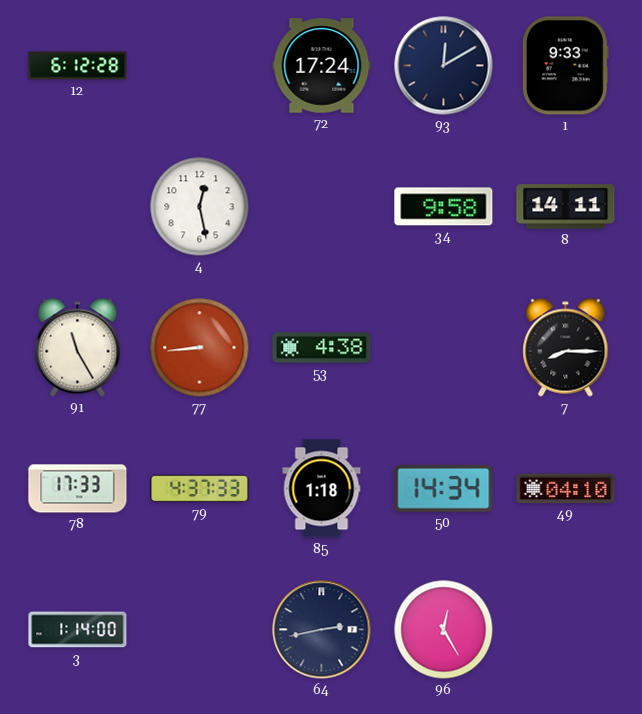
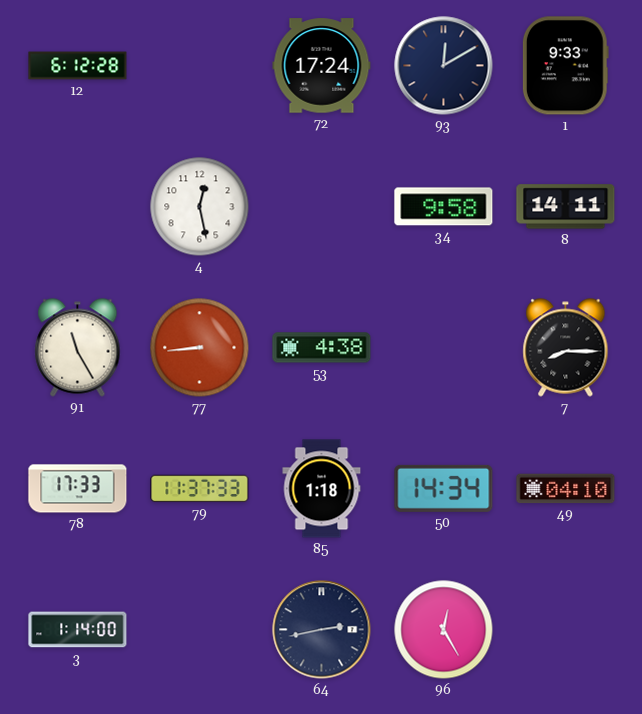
79: 4:37 -> 11:37
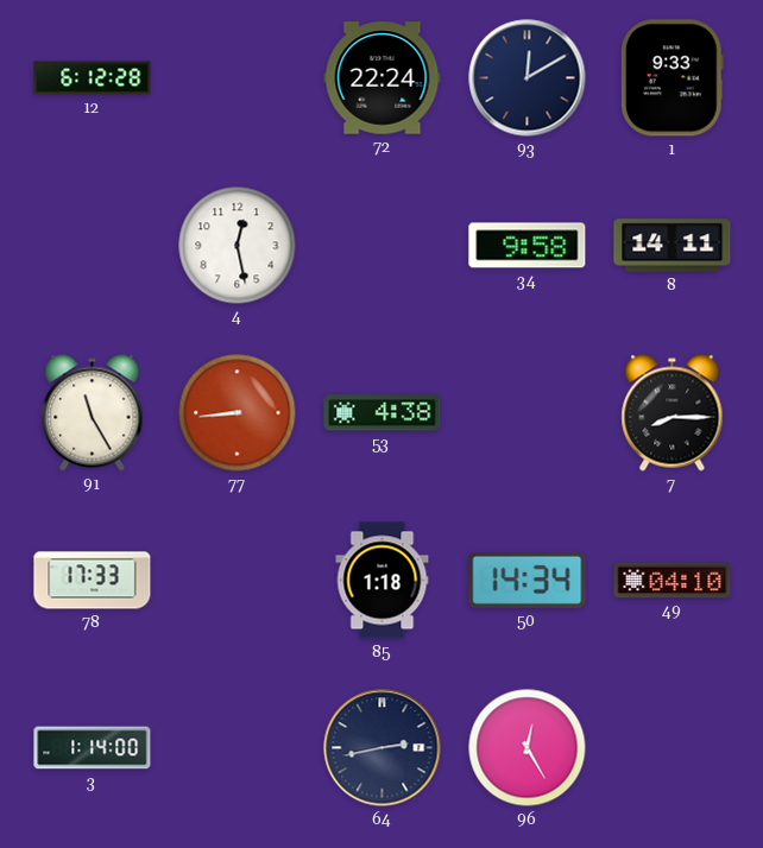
72: 17:24 -> 22:24
79: 11:37 -> none
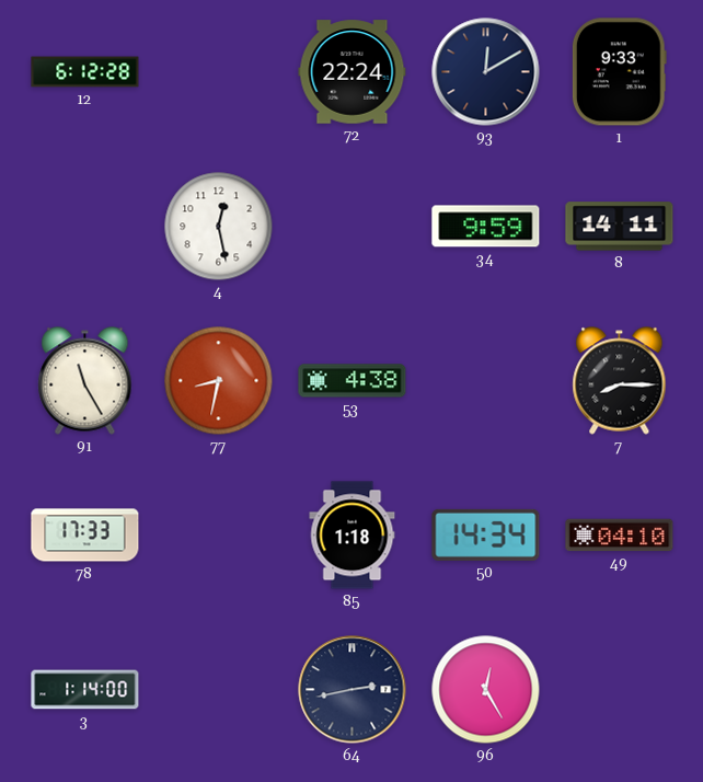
34: 9:58 -> 9:59
77: 8:44 -> 8:32
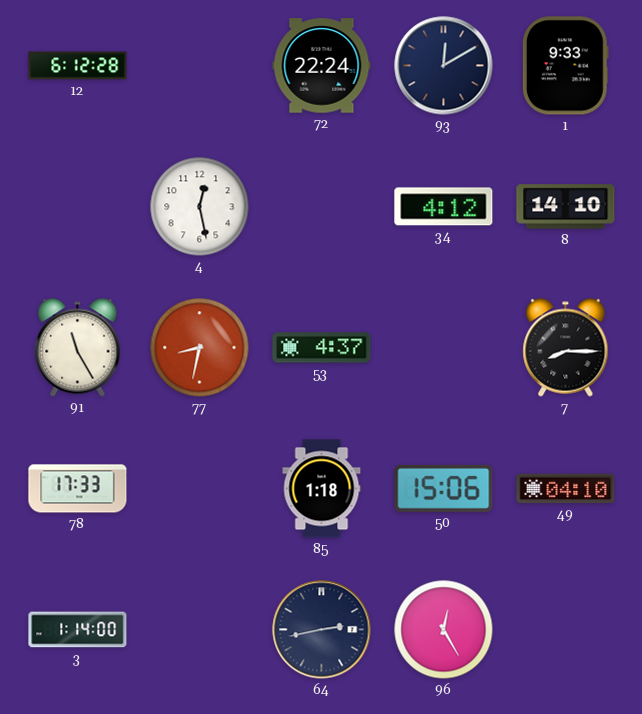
34: 9:59 -> 4:12
8: 14:11 -> 14:10
53: 4:38 -> 4:37
50: 14:34 -> 15:06
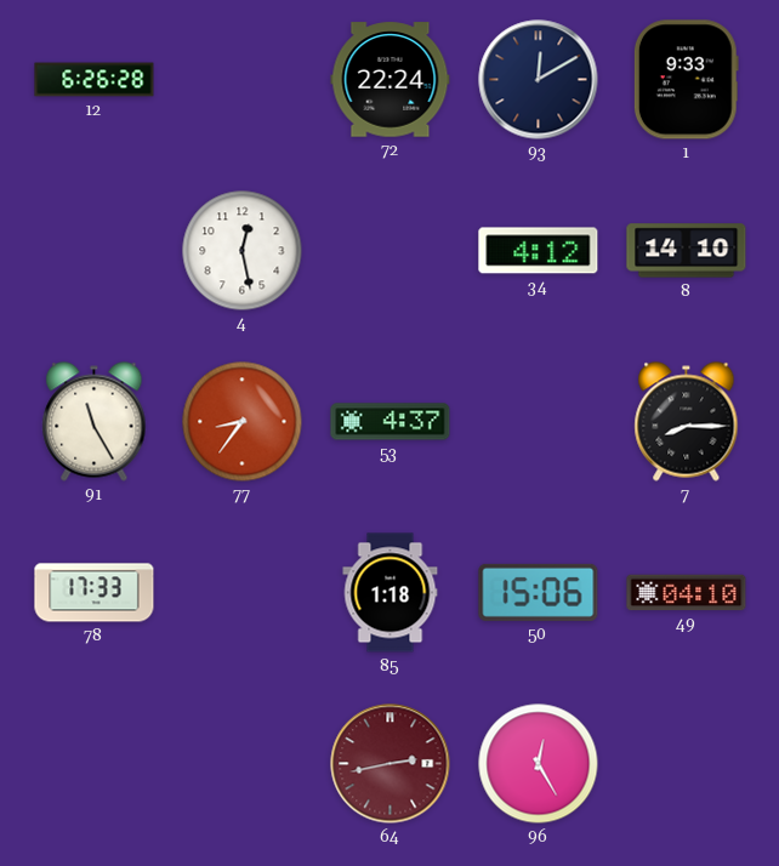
12: 6:12 -> 6:26
77: 8:32 -> 8:36
3: 1:14 -> none
64 dial: navy -> burgundy
